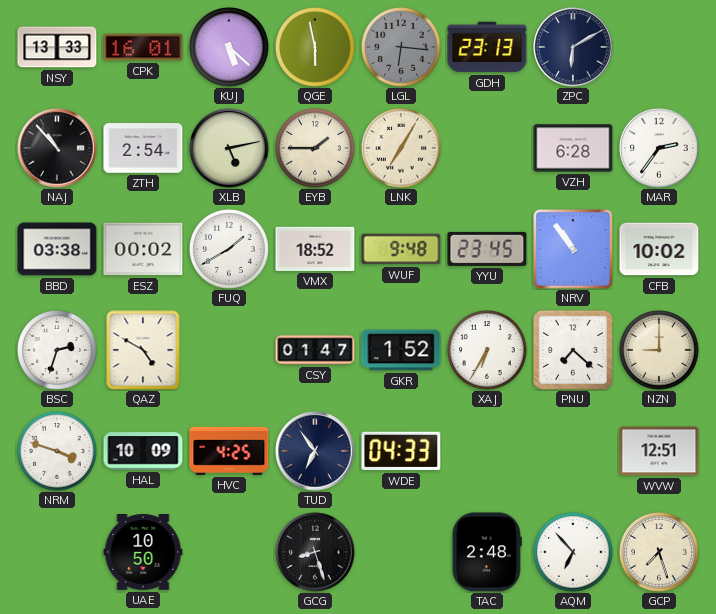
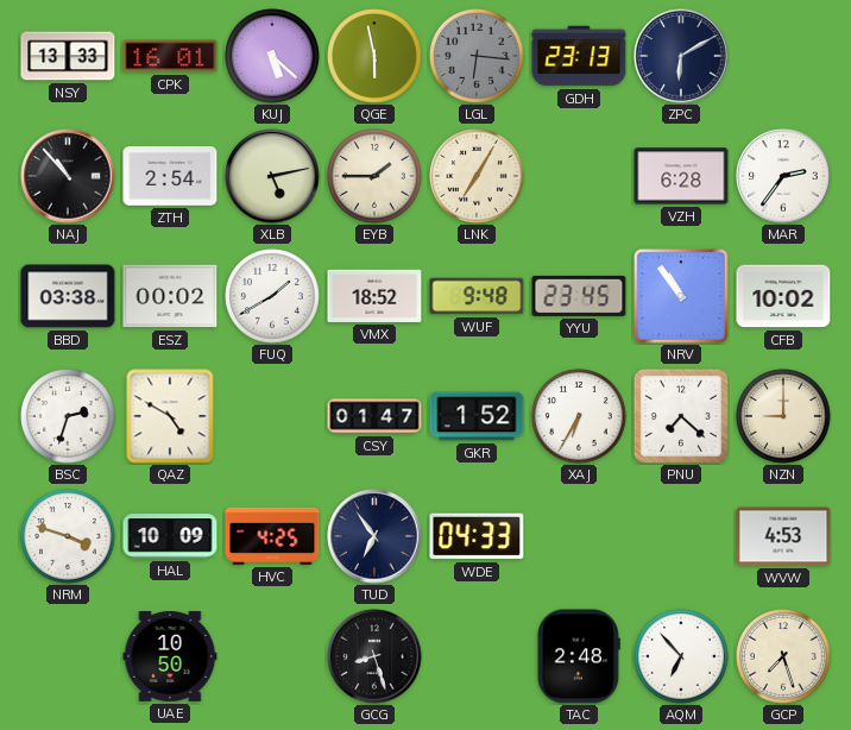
WVW: 12:51 -> 4:53
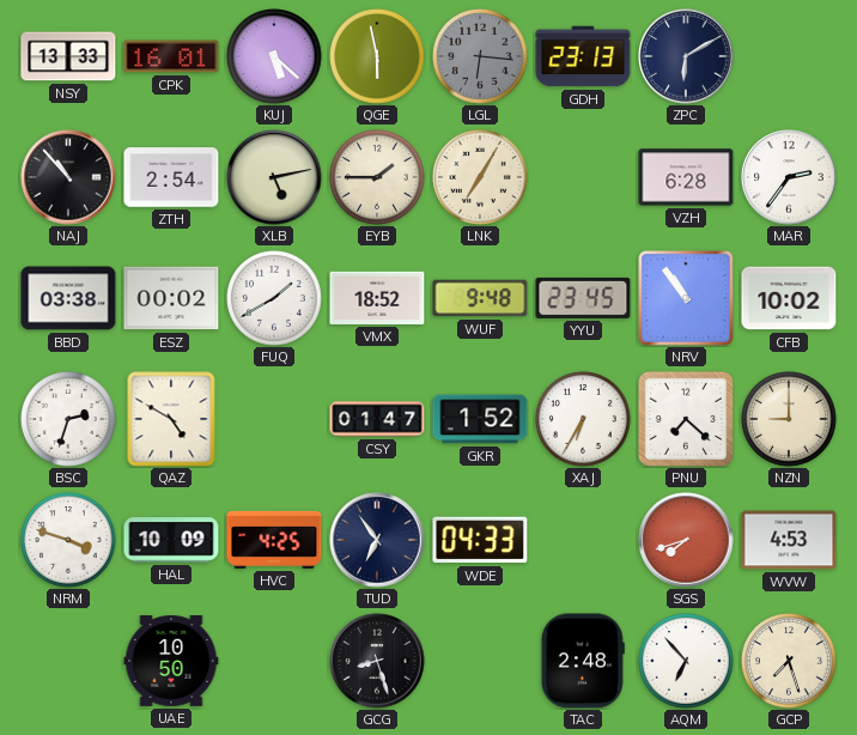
SGS: none -> 7:42
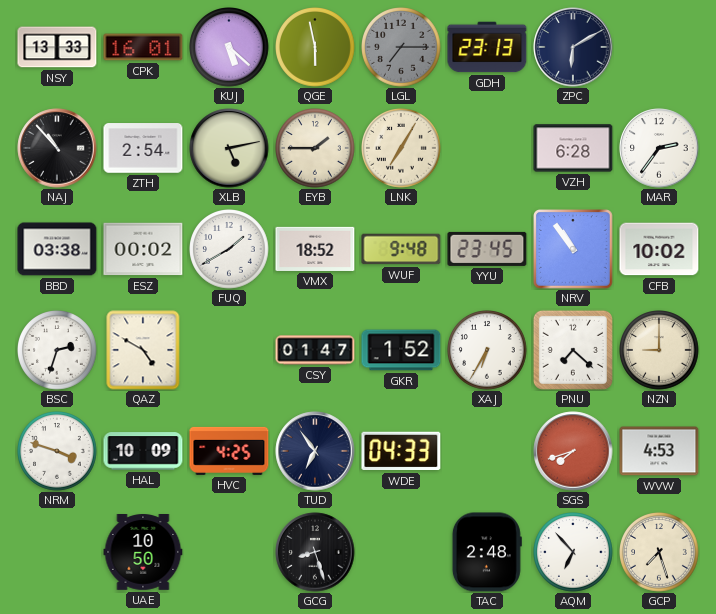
LGL: 6:16 -> 7:15
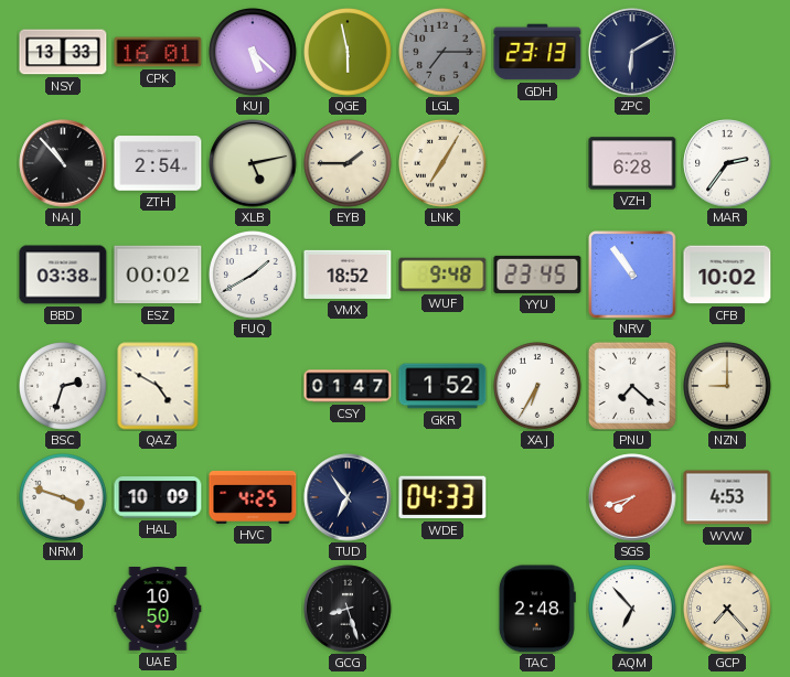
GCP: 7:27 -> 7:23
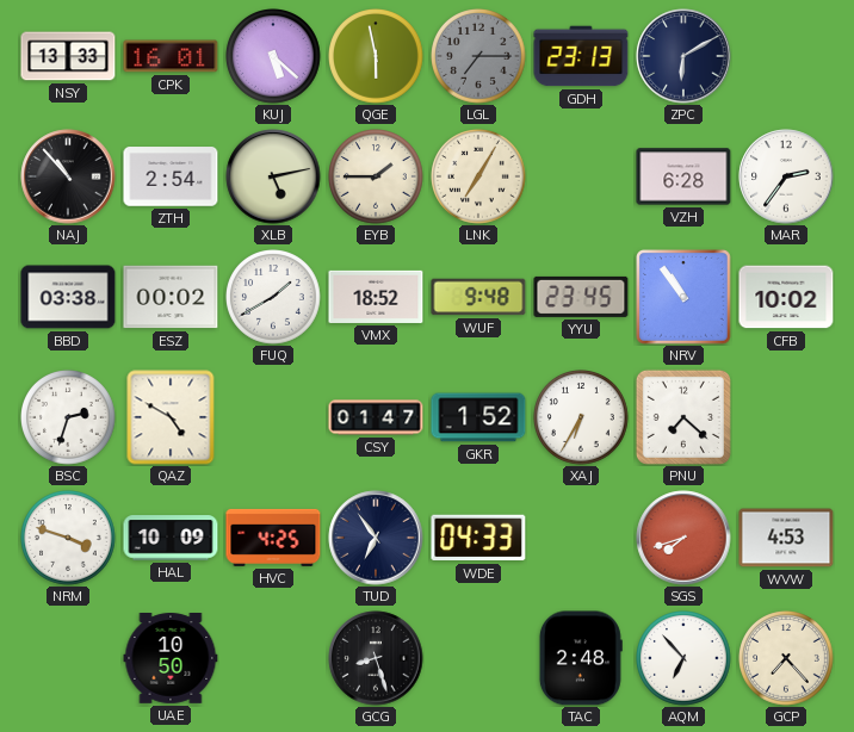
NZN: 9:00 -> none
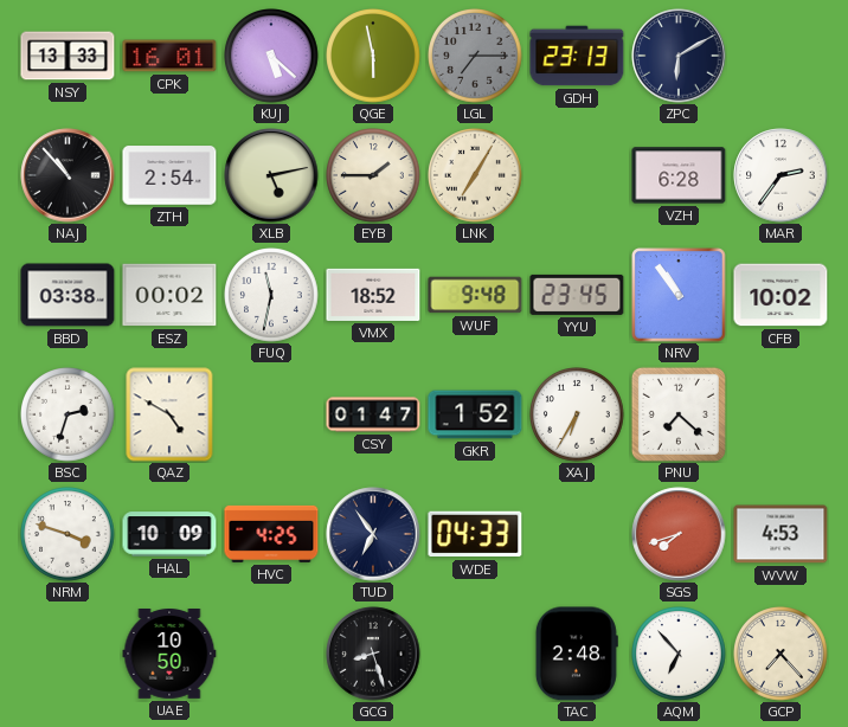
FUQ: 1:40 -> 11:32
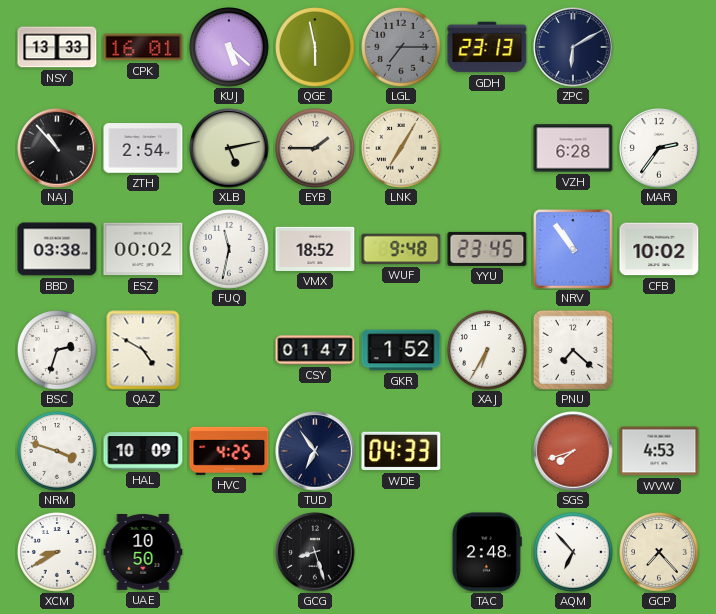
XCM: none -> 8:40
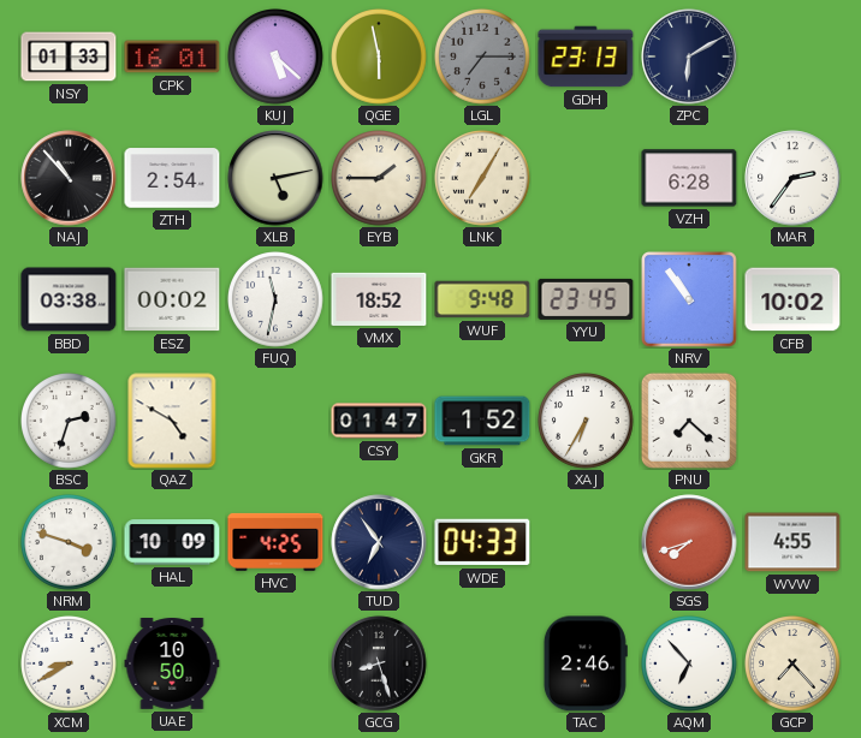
NSY: 13:33 -> 01:33
WVW: 4:53 -> 4:55
TAC: 2:48 -> 2:46
